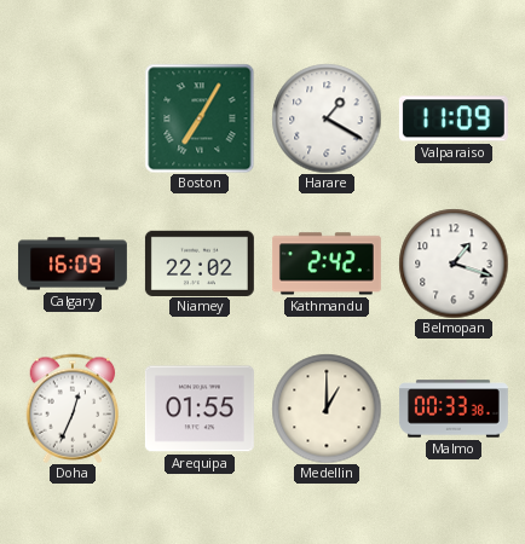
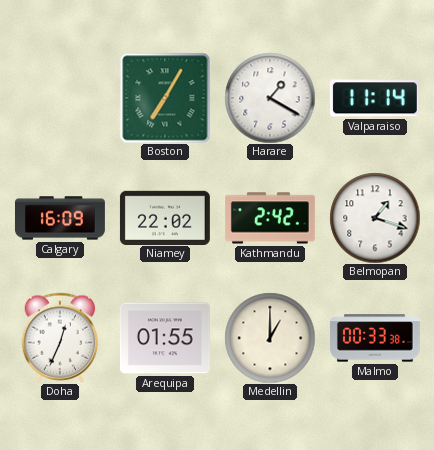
Valparaiso: 11:09 -> 11:14
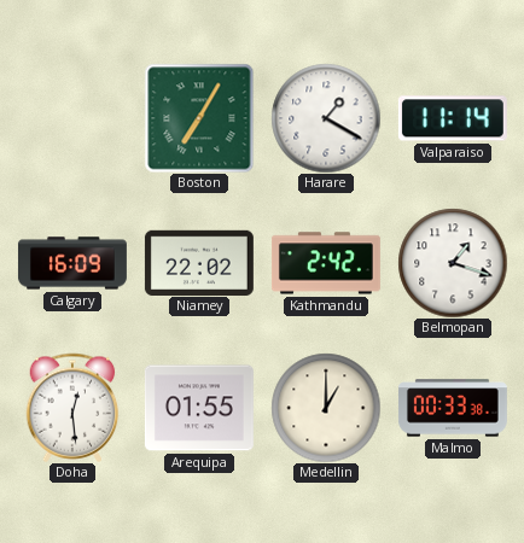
Doha: 12:34 -> 12:29
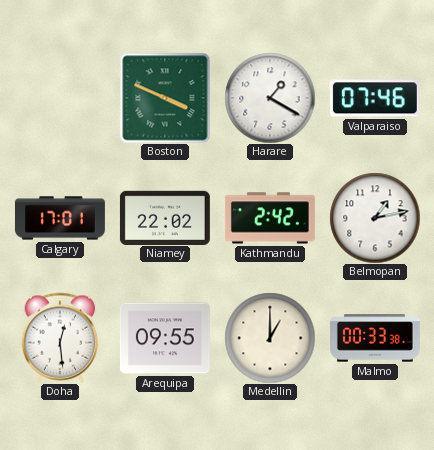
Boston: 7:05 -> 3:49
Valparaiso: 11:14 -> 07:46
Calgary: 16:09 -> 17:01
Belmopan: 1:18 -> 1:13
Arequipa: 01:55 -> 09:55
